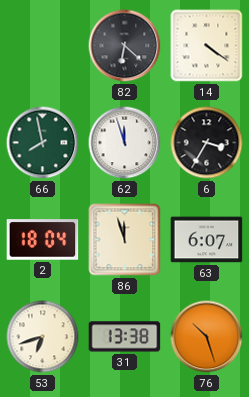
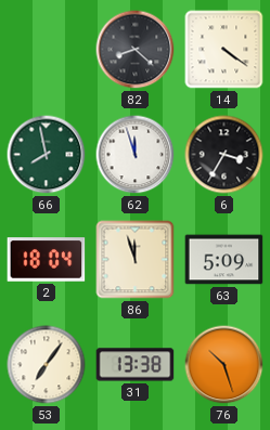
82: 6:22 -> 8:22
63: 6:07 -> 5:09
53: 6:42 -> 7:06
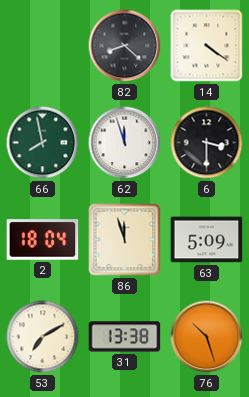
6: 3:35 -> 3:30
53: 7:06 -> 7:10
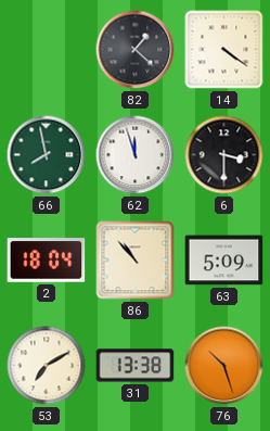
82: 8:22 -> 1:22
86: 11:57 -> 10:53
